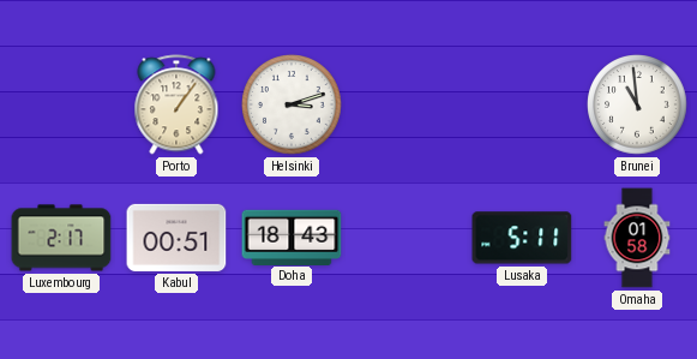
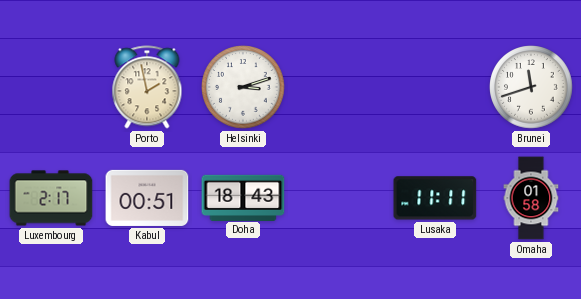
Porto: 1:06 -> 1:58
Brunei: 10:59 -> 11:42
Lusaka: 5:11 -> 11:11
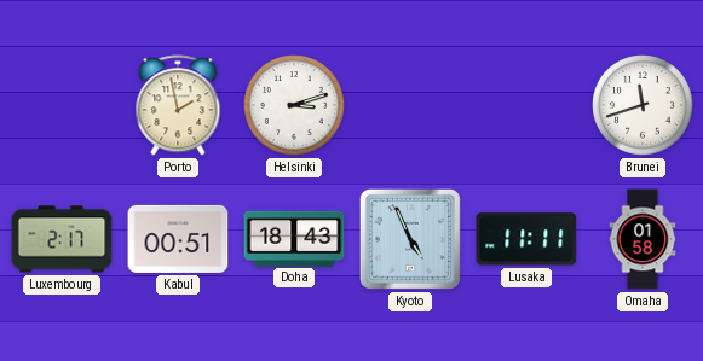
Kyoto: none -> 4:56
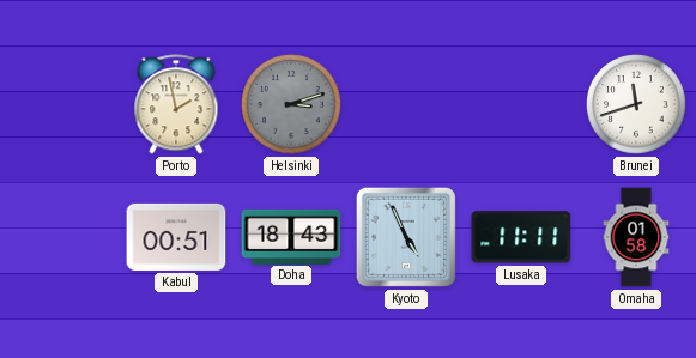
Helsinki dial: white -> grey
Luxembourg: 2:17 -> none
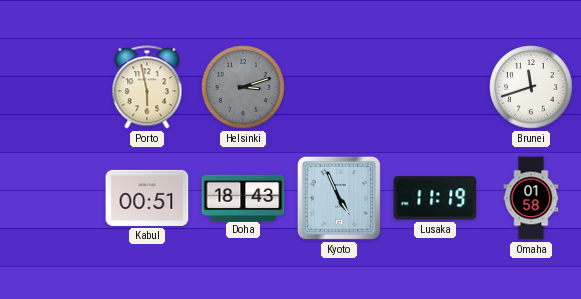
Porto: 1:58 -> 5:58
Lusaka: 11:11 -> 11:19
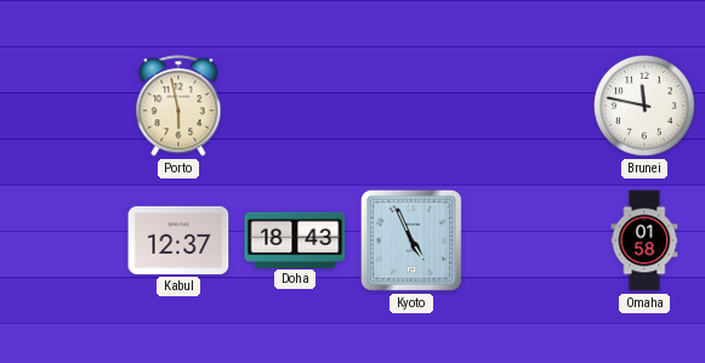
Helsinki: 3:12 -> none
Brunei: 11:42 -> 11:47
Kabul: 00:51 -> 12:37
Lusaka: 11:19 -> none
